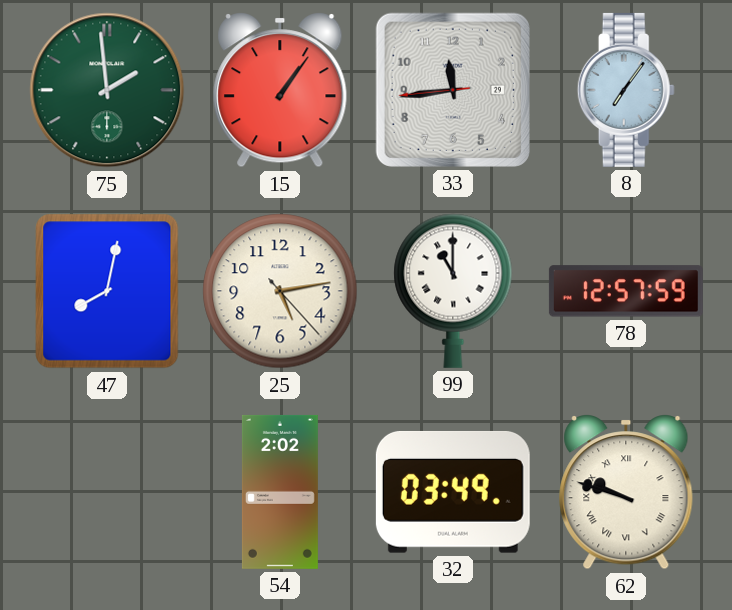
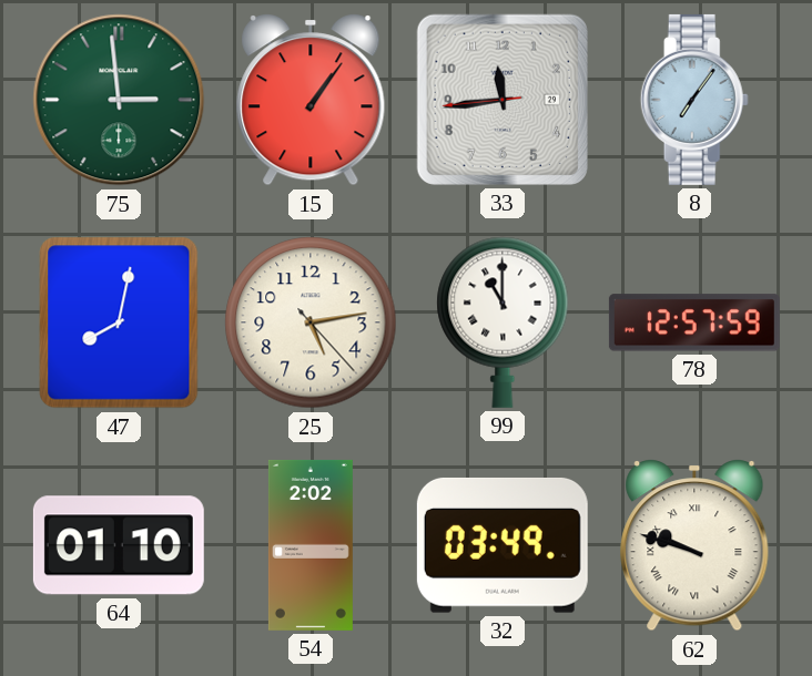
75: 1:59 -> 2:59
64: none -> 01:10
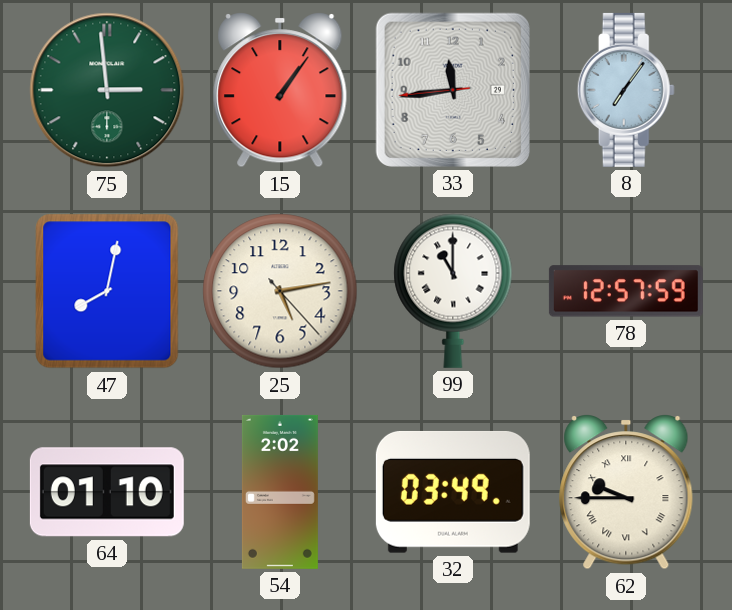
62: 9:48 -> 9:45
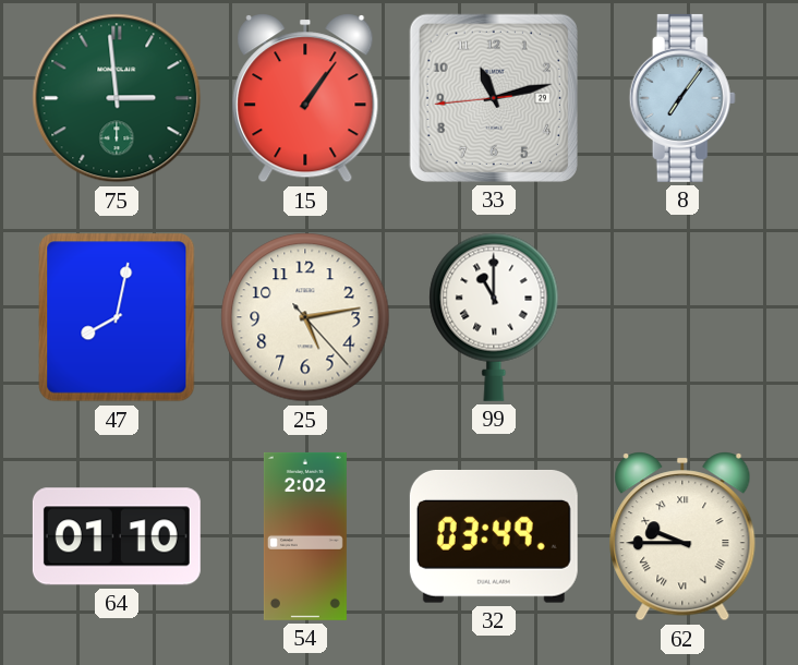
33: 11:43 -> 11:12
78: 12:57 -> none
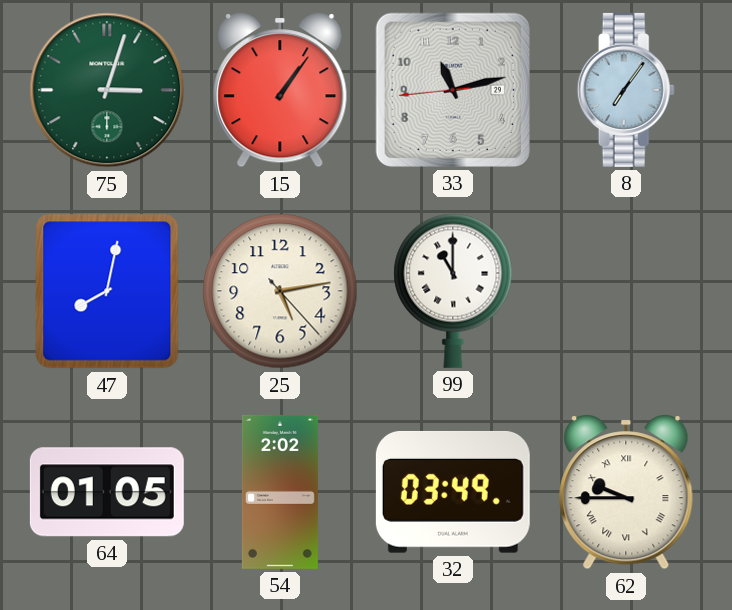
75: 2:59 -> 3:03
64: 01:10 -> 01:05
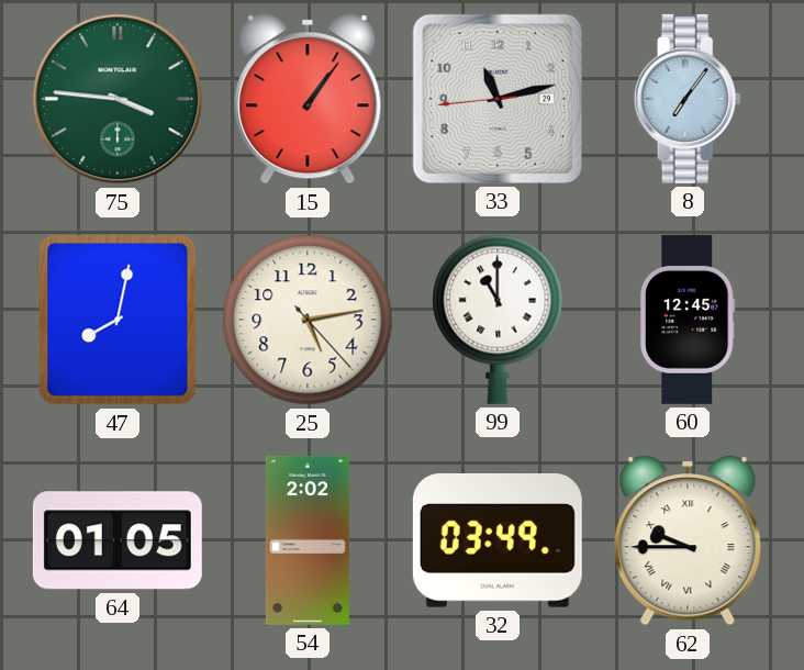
75: 3:03 -> 3:46
60: none -> 12:45
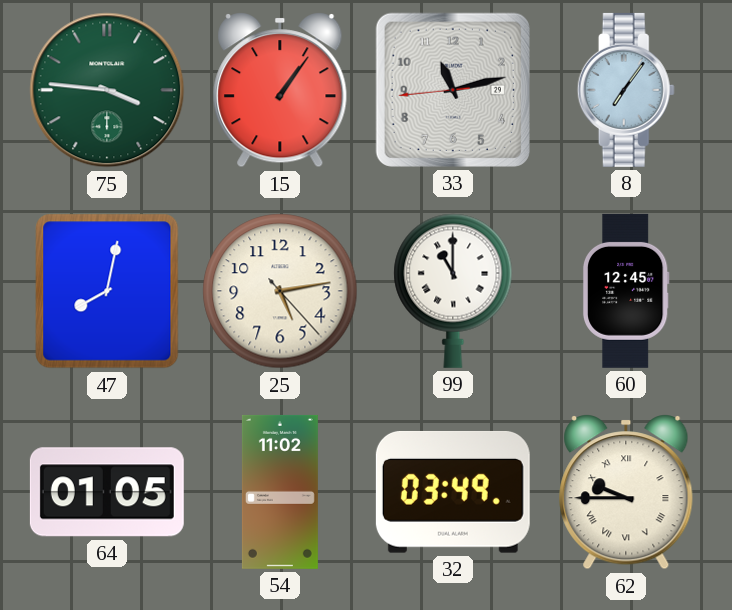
54: 2:02 -> 11:02
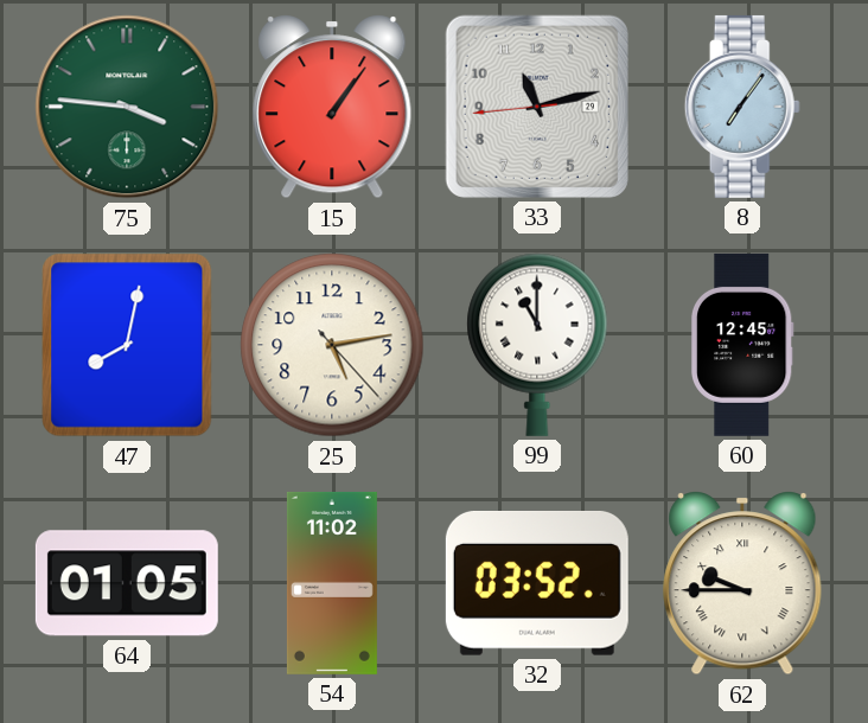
32: 03:49 -> 03:52
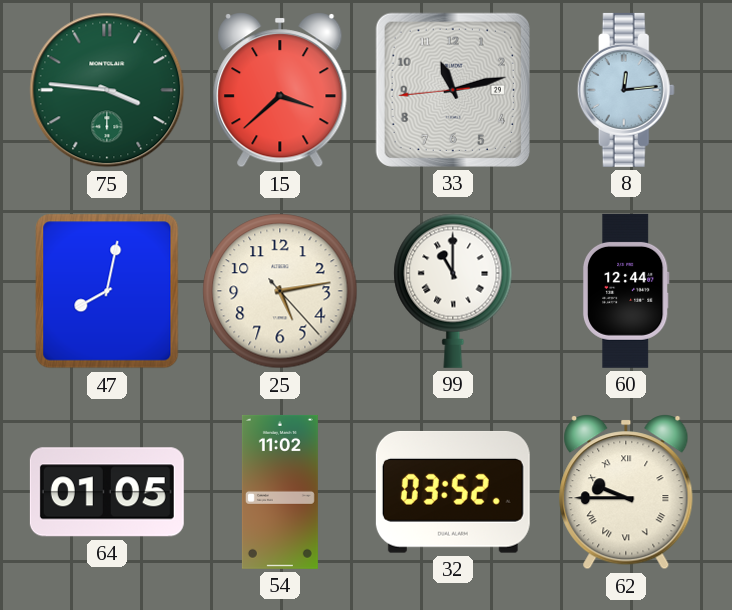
15: 1:06 -> 3:38
8: 7:06 -> 12:14
60: 12:45 -> 12:44
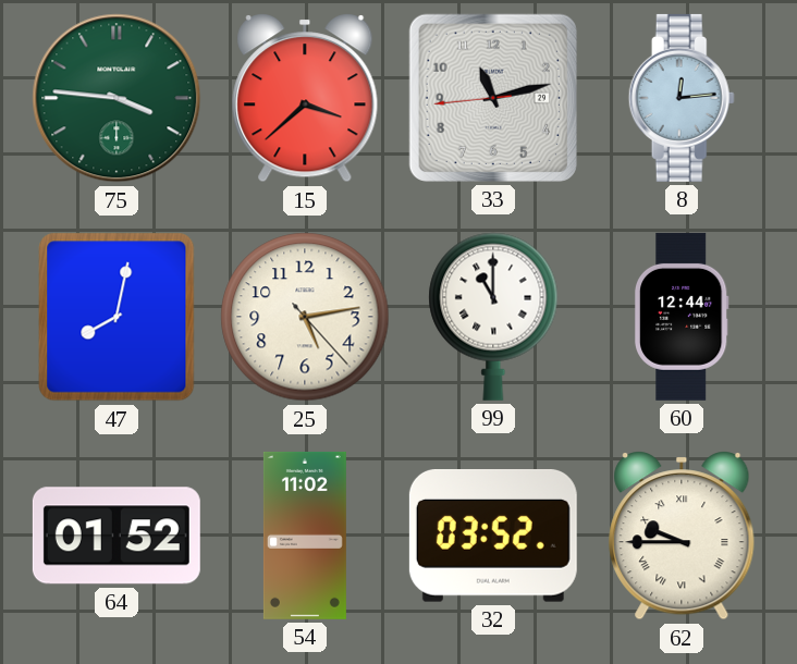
64: 01:05 -> 01:52
